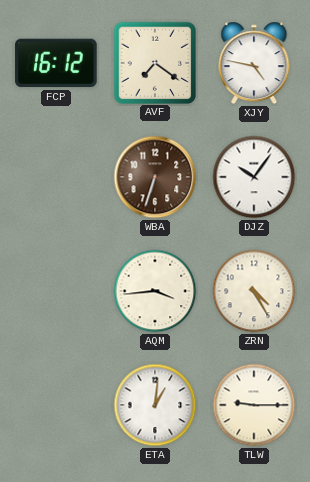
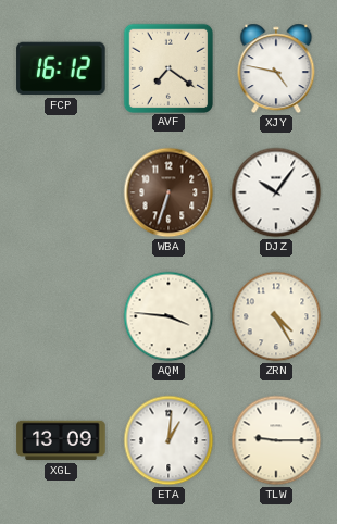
AQM: 3:44 -> 3:46
XGL: none -> 13:09
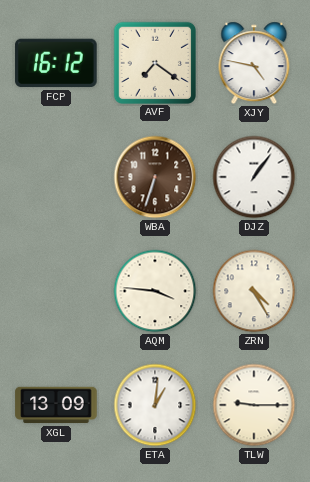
DJZ: 10:06 -> 1:06
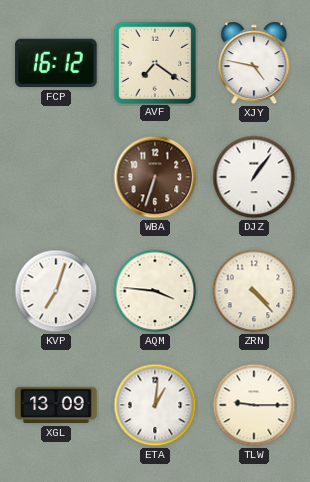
KVP: none -> 7:03
ZRN: 4:25 -> 4:23
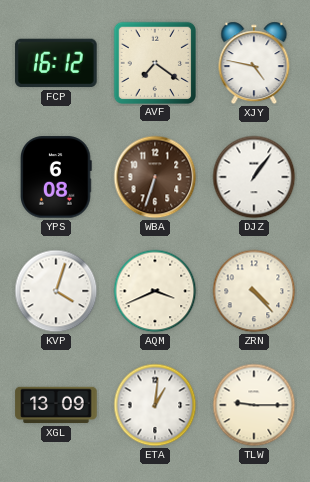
YPS: none -> 6:08
KVP: 7:03 -> 4:03
AQM: 3:46 -> 3:41
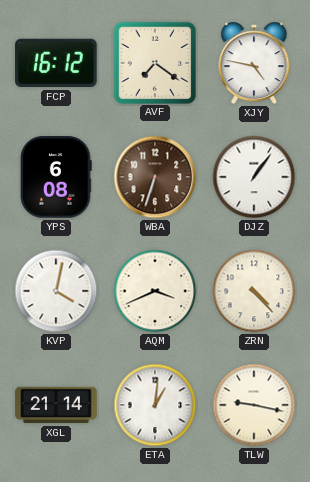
KVP: 4:03 -> 4:02
XGL: 13:09 -> 21:14
TLW: 9:15 -> 9:17
